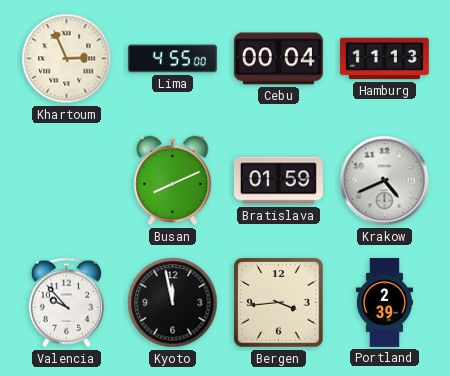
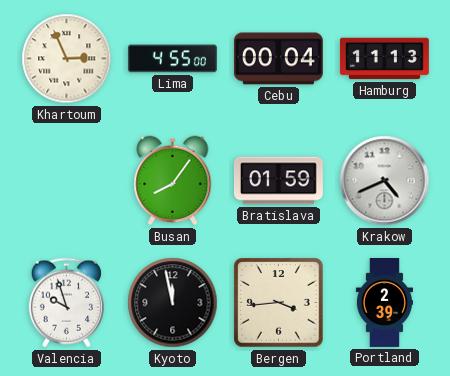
Busan: 8:11 -> 8:06
Valencia: 9:53 -> 9:57
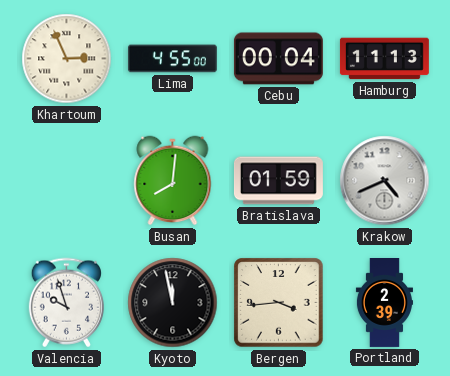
Busan: 8:06 -> 8:01
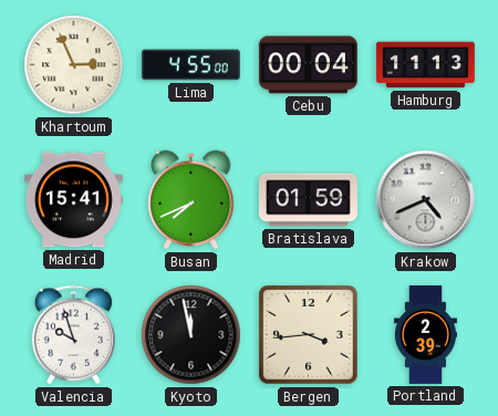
Madrid: none -> 15:41
Busan: 8:01 -> 7:41
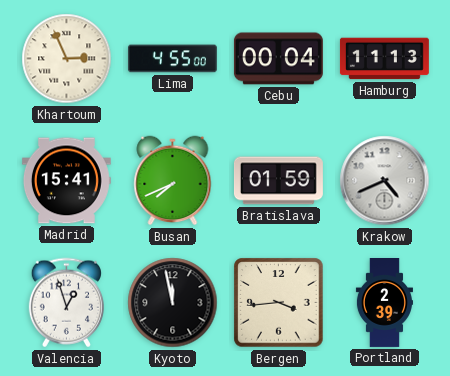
Valencia: 9:57 -> 12:57
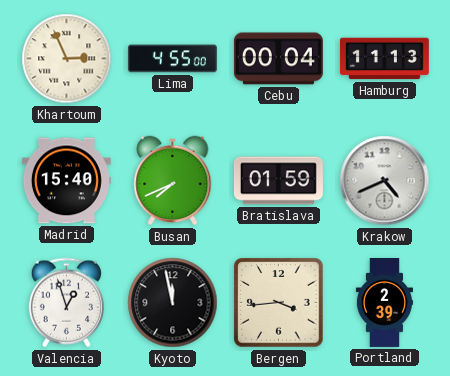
Madrid: 15:41 -> 15:40
